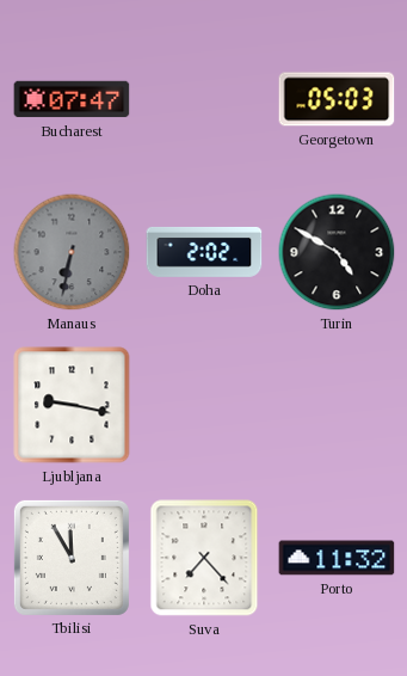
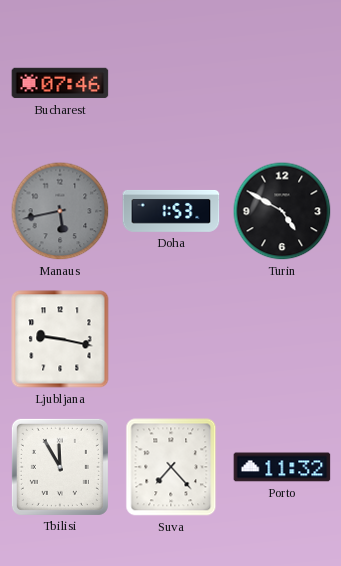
Bucharest: 07:47 -> 07:46
Georgetown: 05:03 -> none
Manaus: 6:32 -> 5:43
Doha: 2:02 -> 1:53
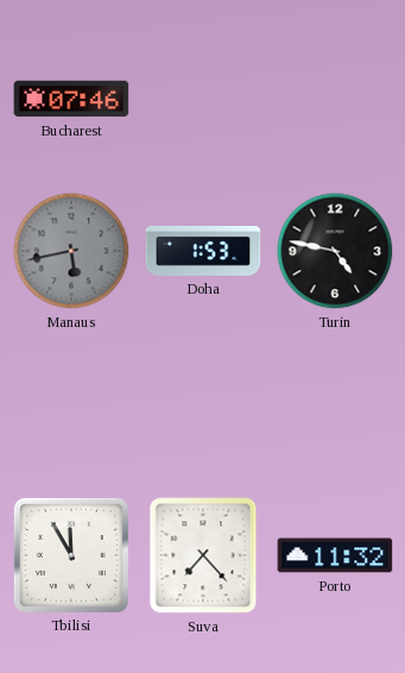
Turin: 4:50 -> 4:47
Ljubljana: 9:17 -> none
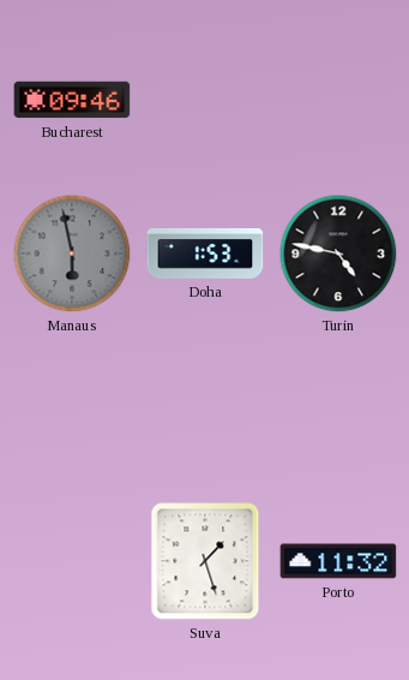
Bucharest: 07:46 -> 09:46
Manaus: 5:43 -> 5:58
Tbilisi: 11:55 -> none
Suva: 7:23 -> 1:27
